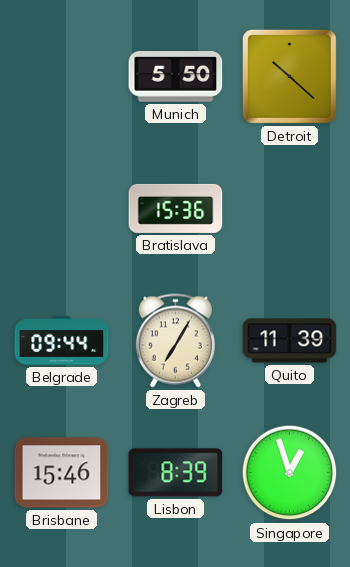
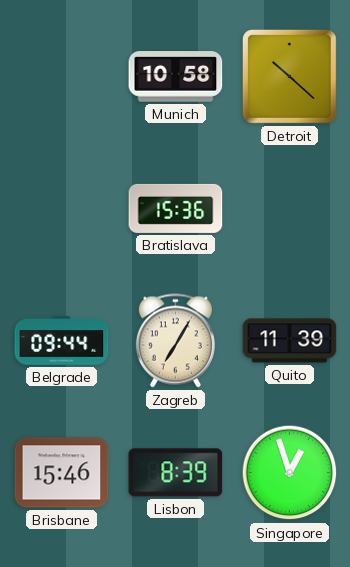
Munich: 5:50 -> 10:58
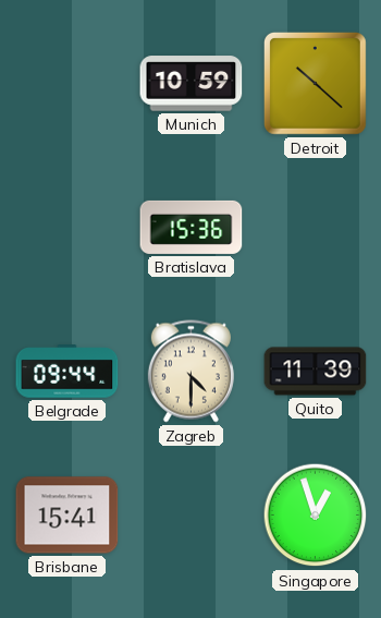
Munich: 10:58 -> 10:59
Zagreb: 7:05 -> 4:30
Brisbane: 15:46 -> 15:41
Lisbon: 8:39 -> none
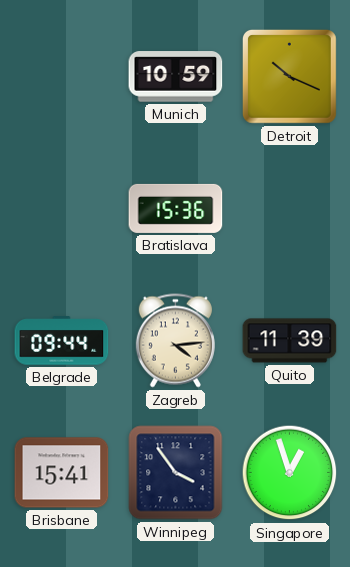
Detroit: 10:22 -> 10:19
Zagreb: 4:30 -> 4:14
Winnipeg: none -> 3:54
